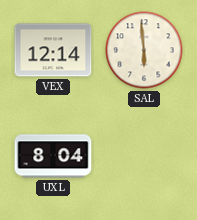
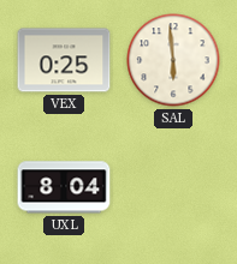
VEX: 12:14 -> 0:25
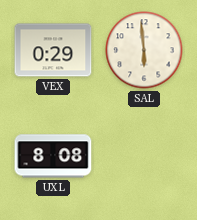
VEX: 0:25 -> 0:29
UXL: 8:04 -> 8:08
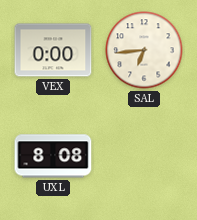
VEX: 0:29 -> 0:00
SAL: 5:59 -> 6:44
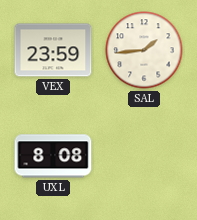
VEX: 0:00 -> 23:59
SAL: 6:44 -> 1:44
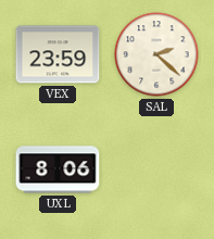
SAL: 1:44 -> 2:22
UXL: 8:08 -> 8:06
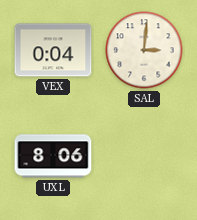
VEX: 23:59 -> 0:04
SAL: 2:22 -> 3:01
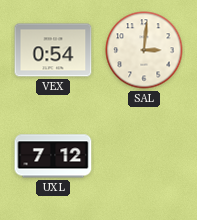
VEX: 0:04 -> 0:54
UXL: 8:06 -> 7:12
